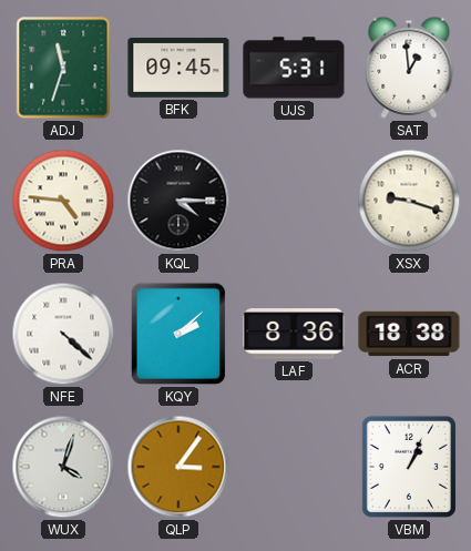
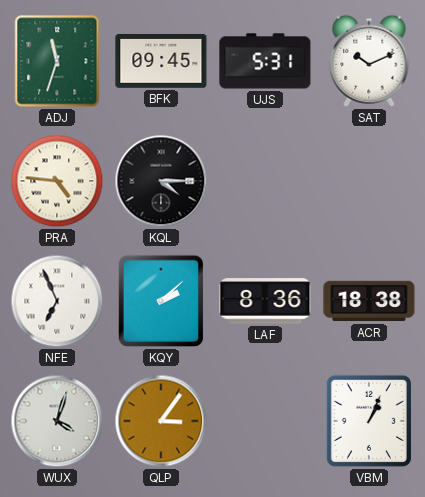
SAT: 12:59 -> 10:11
XSX: 9:18 -> none
NFE: 4:22 -> 6:56
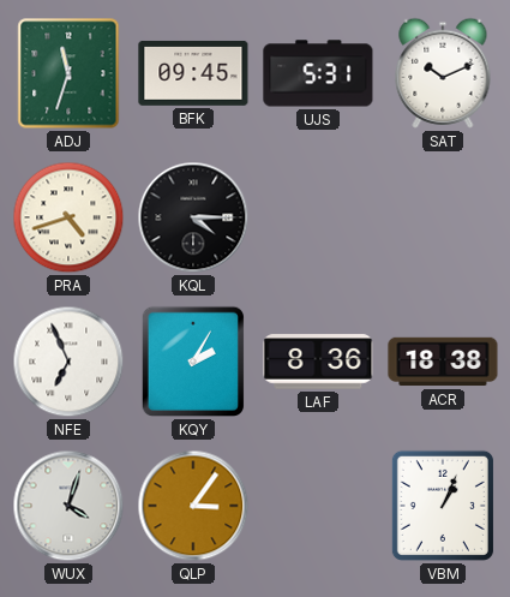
PRA: 4:46 -> 4:42
KQY: 2:08 -> 2:05
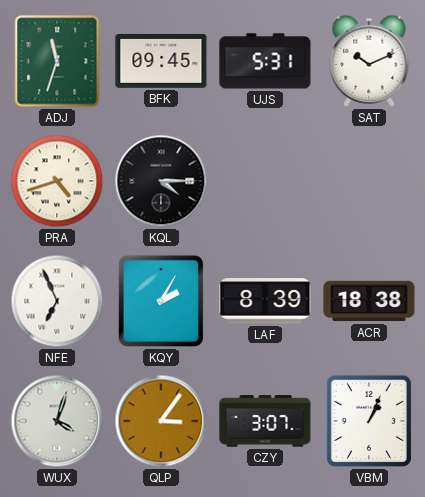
LAF: 8:36 -> 8:39
CZY: none -> 3:07
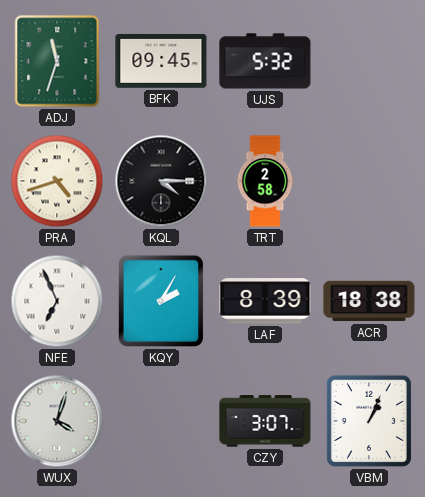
UJS: 5:31 -> 5:32
SAT: 10:11 -> none
TRT: none -> 2:58
QLP: 3:06 -> none
